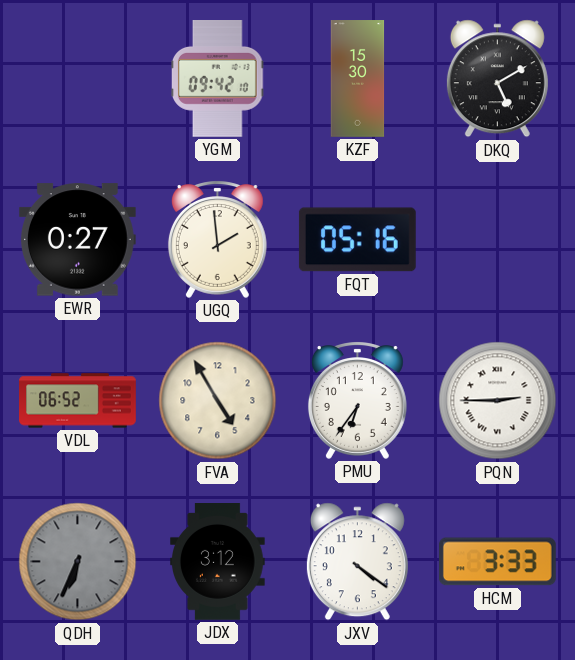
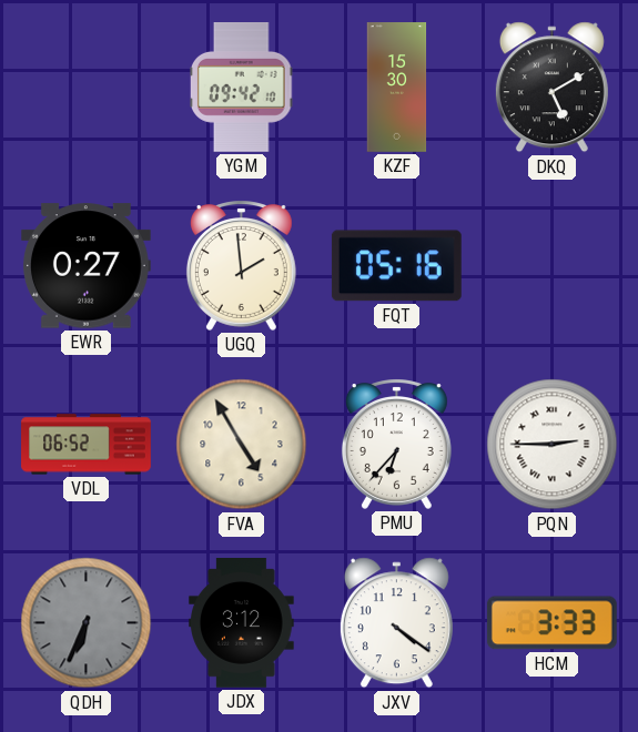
PMU: 6:36 -> 6:37
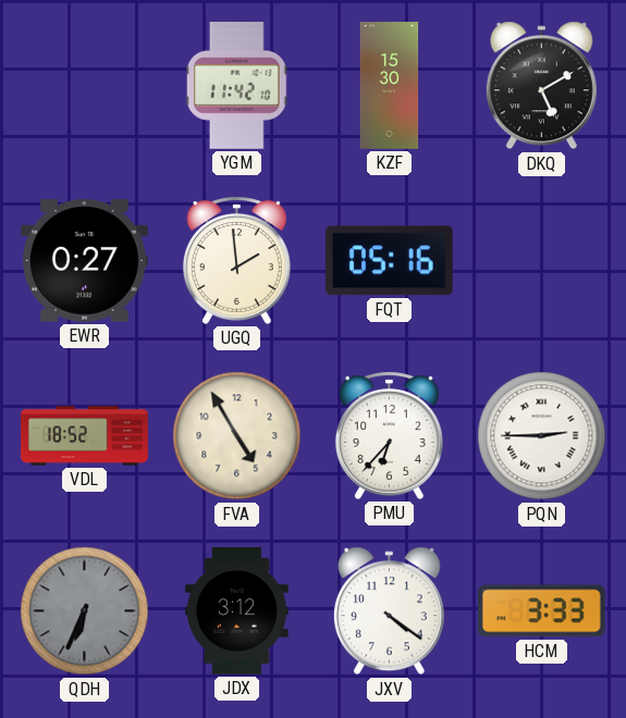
YGM: 09:42 -> 11:42
VDL: 06:52 -> 18:52
